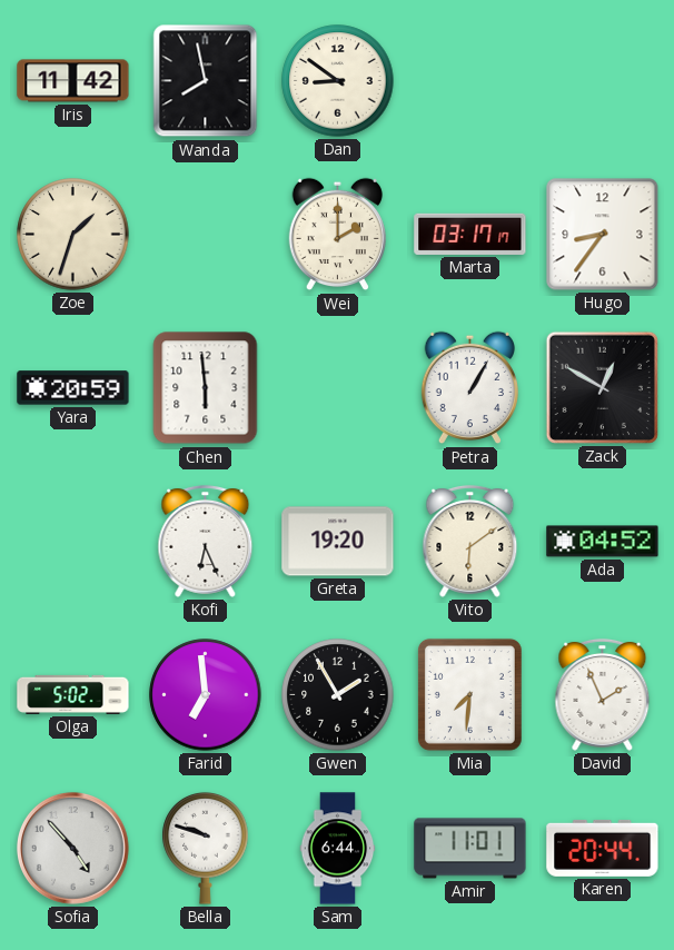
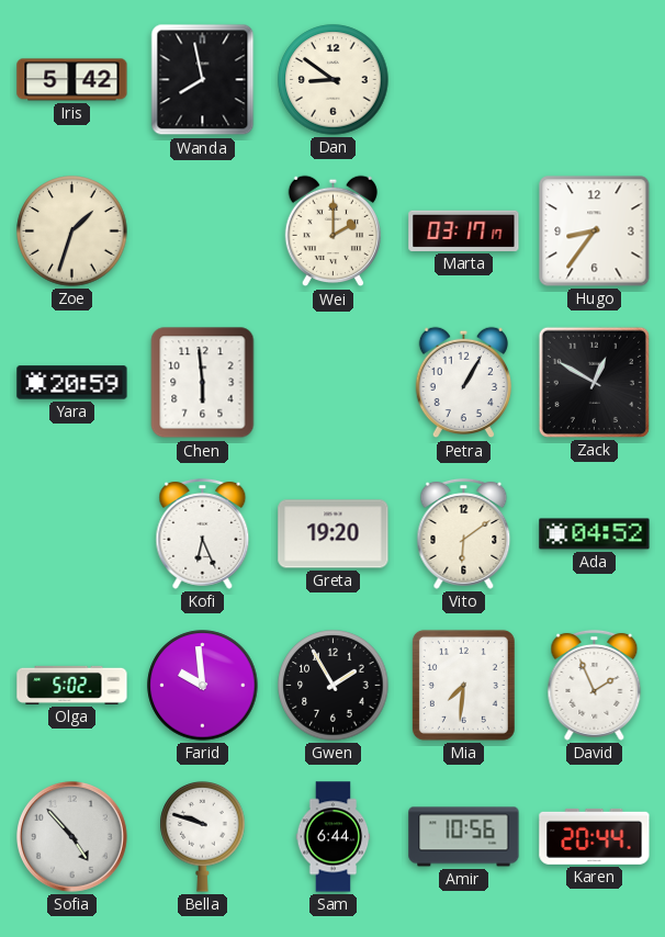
Iris: 11:42 -> 5:42
Farid: 6:59 -> 9:59
Amir: 11:01 -> 10:56
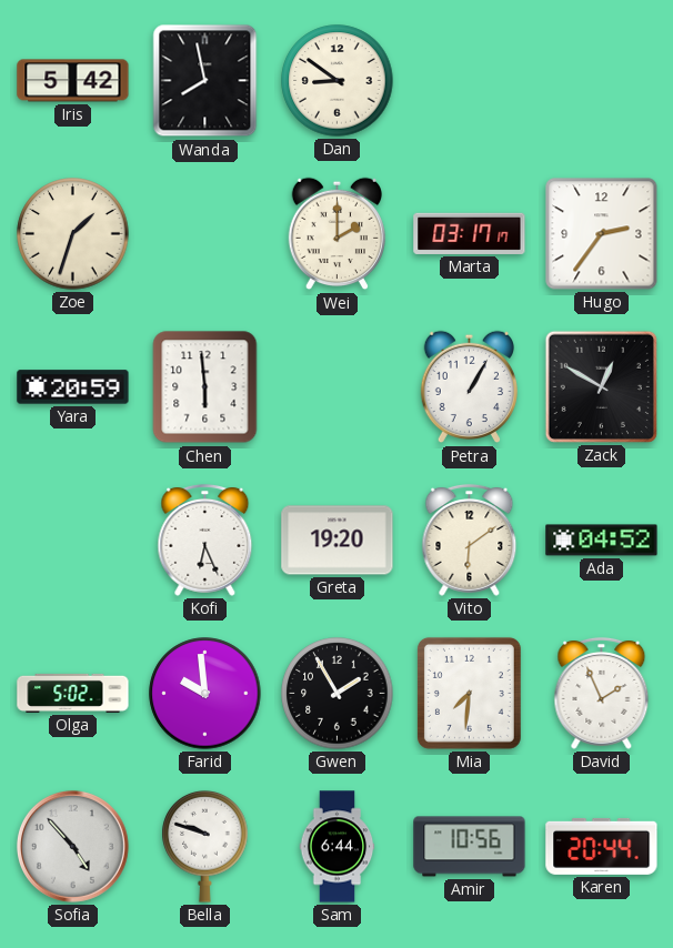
Hugo: 8:36 -> 2:36
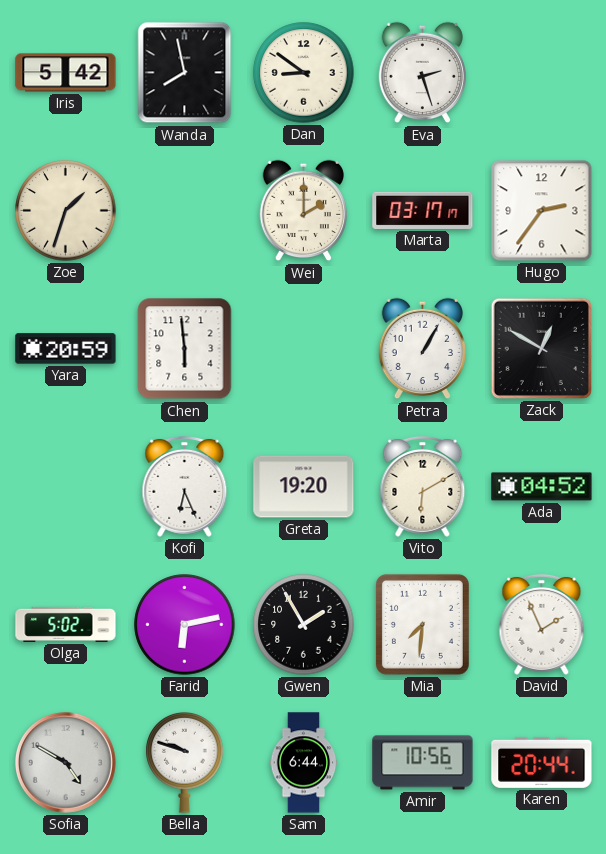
Eva: none -> 2:27
Vito: 6:09 -> 6:10
Farid: 9:59 -> 6:13
Sofia: 4:53 -> 4:50
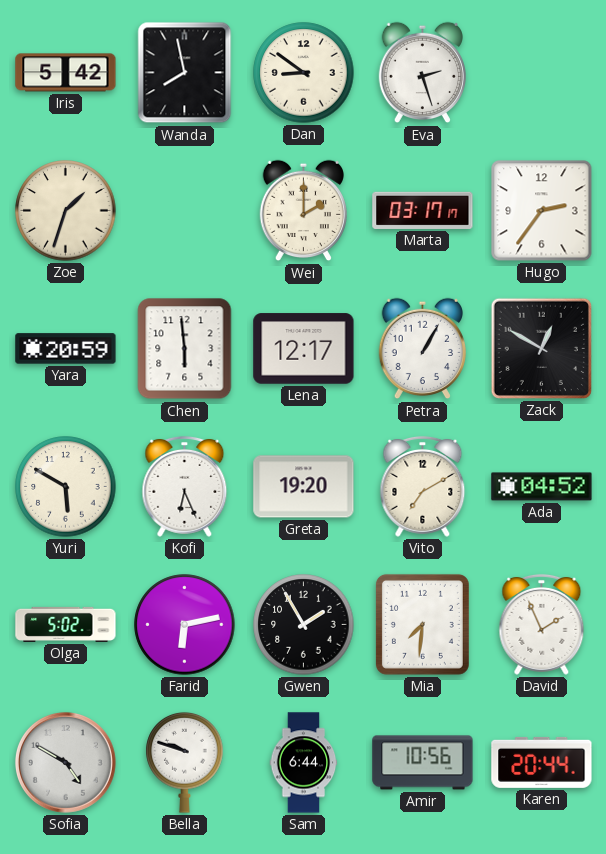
Lena: none -> 12:17
Yuri: none -> 5:50
Vito: 6:10 -> 7:10
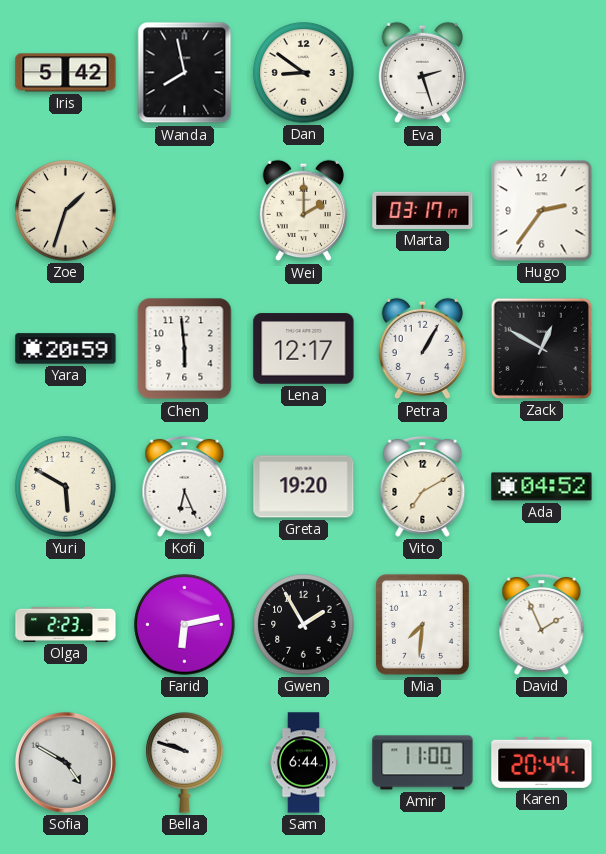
Olga: 5:02 -> 2:23
Amir: 10:56 -> 11:00
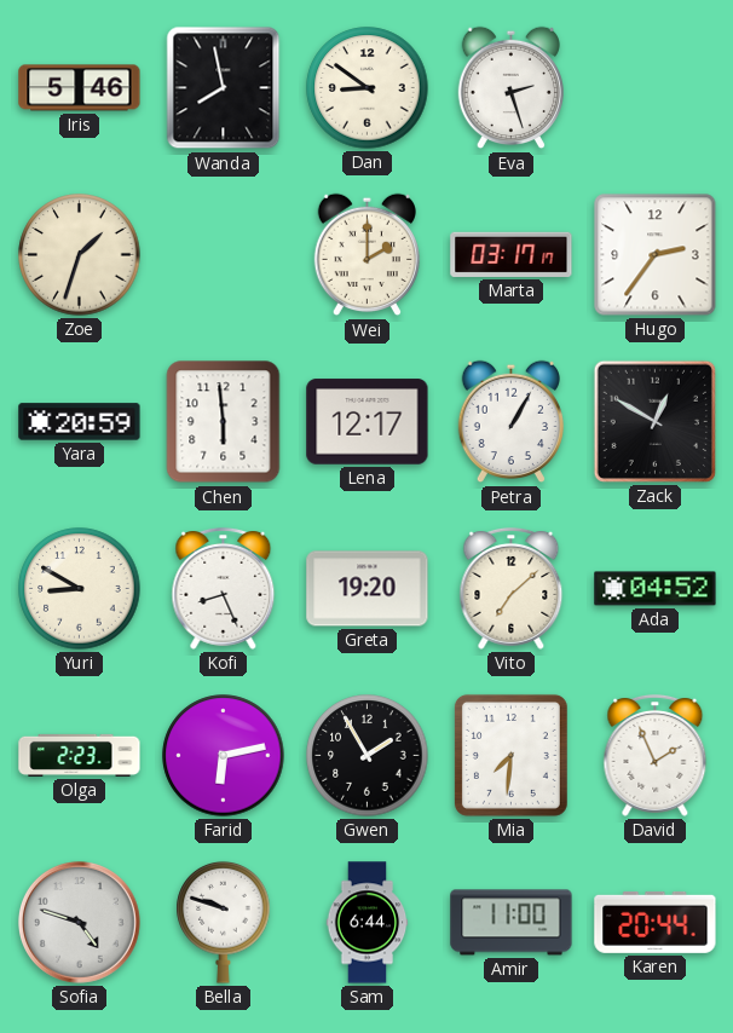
Iris: 5:42 -> 5:46
Yuri: 5:50 -> 8:50
Kofi: 6:26 -> 8:26
Vito: 7:10 -> 7:08
Sofia: 4:50 -> 4:48
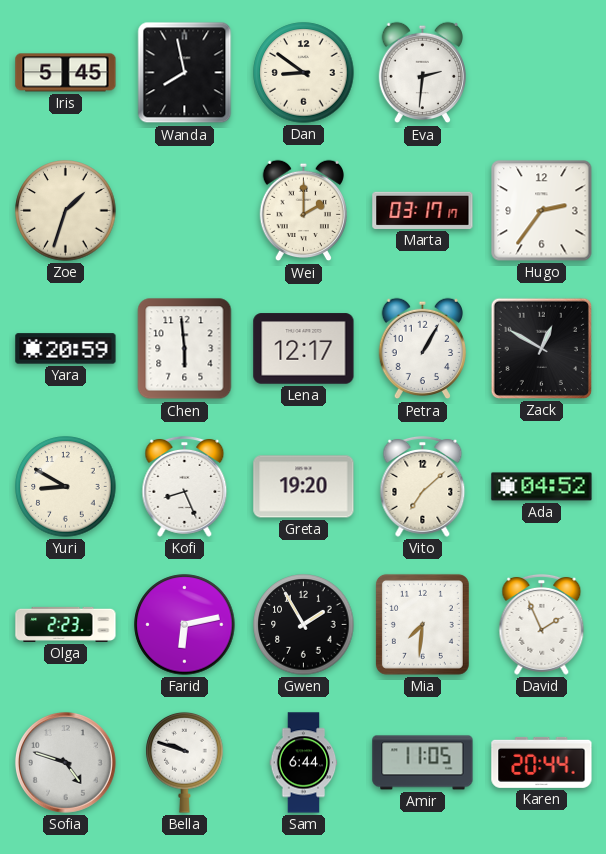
Iris: 5:46 -> 5:45
Eva: 2:27 -> 2:31
Amir: 11:00 -> 11:05
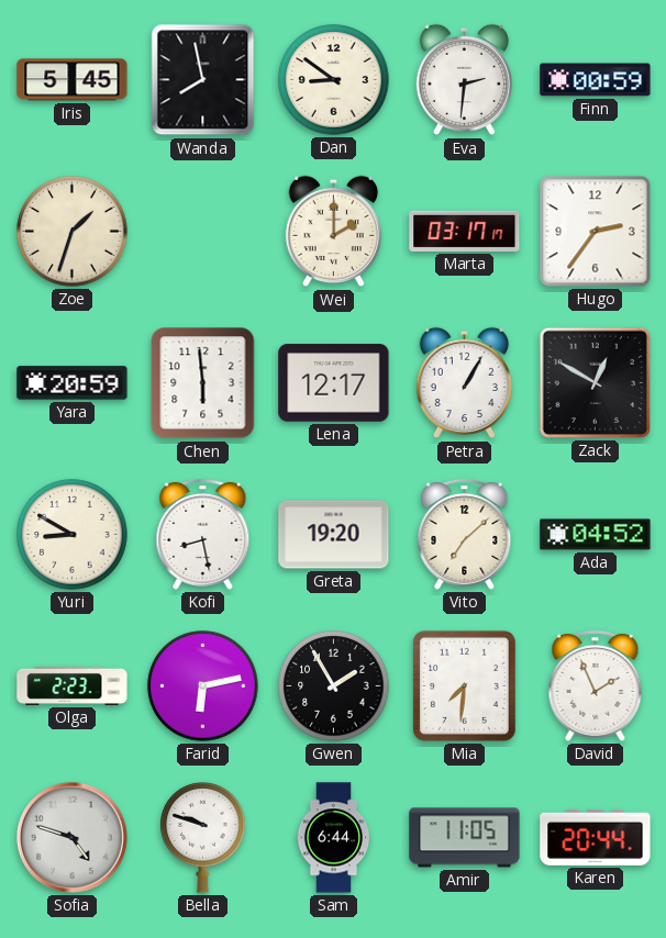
Finn: none -> 00:59
Kofi: 8:26 -> 8:28
